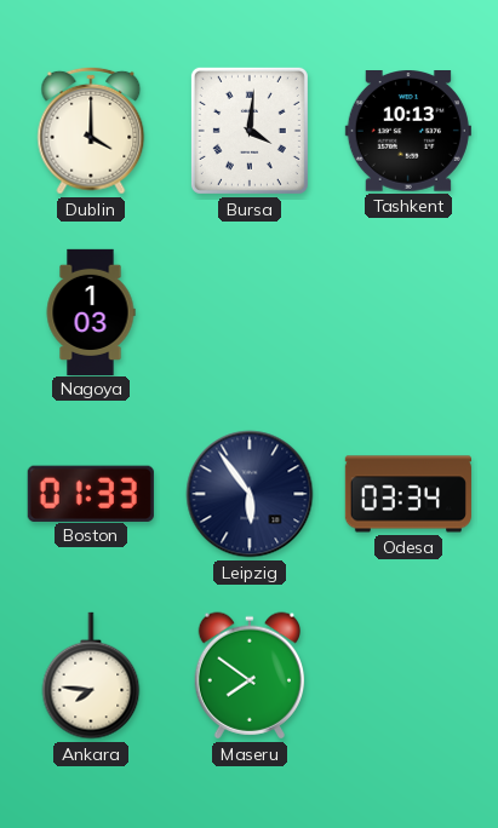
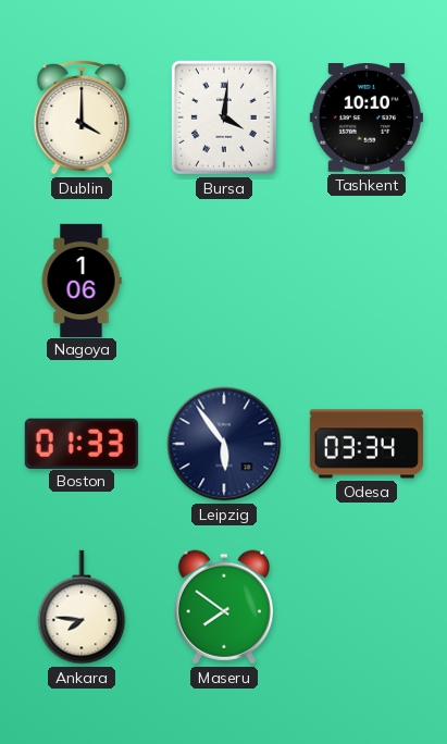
Tashkent: 10:13 -> 10:10
Nagoya: 1:03 -> 1:06
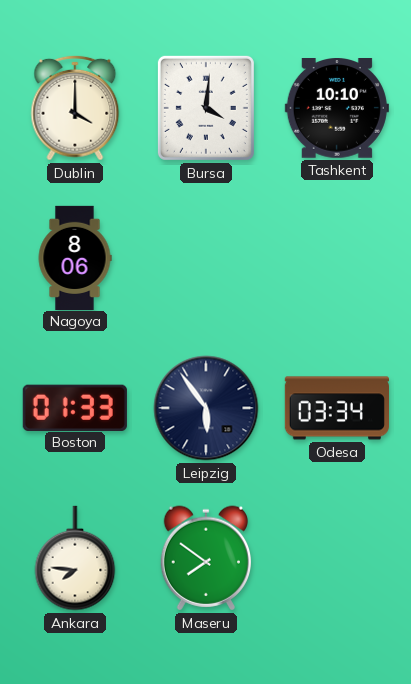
Nagoya: 1:06 -> 8:06
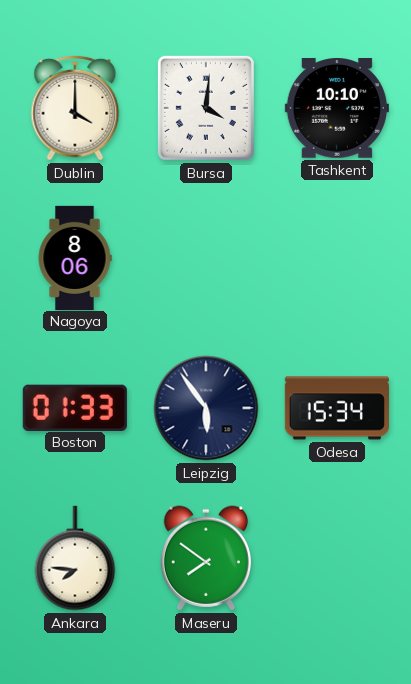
Odesa: 03:34 -> 15:34
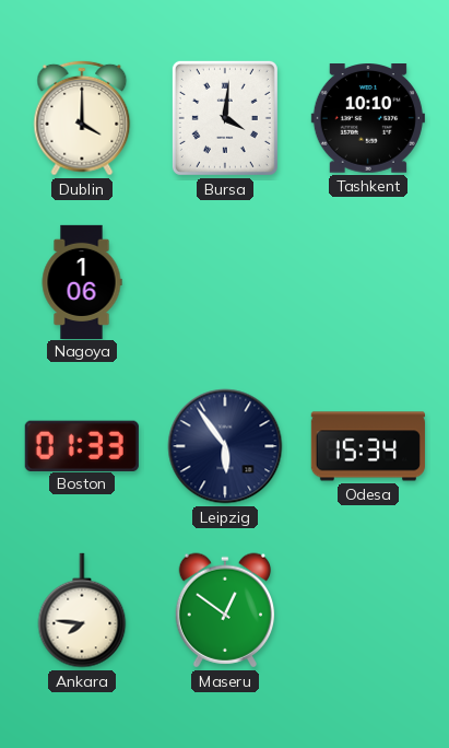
Nagoya: 8:06 -> 1:06
Maseru: 7:51 -> 12:51
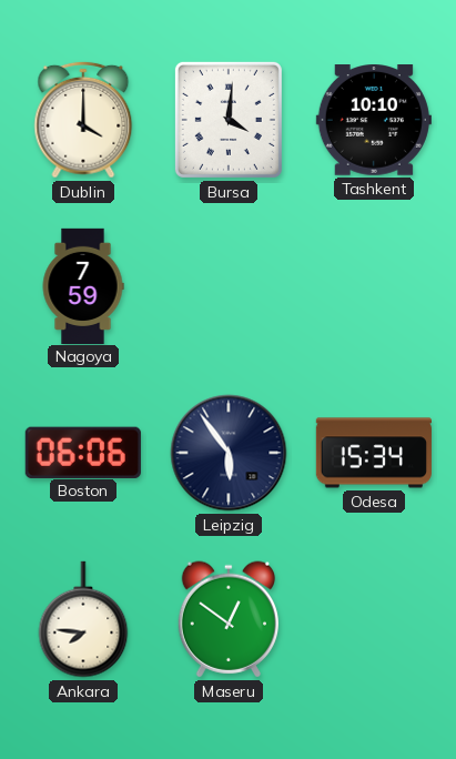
Nagoya: 1:06 -> 7:59
Boston: 01:33 -> 06:06
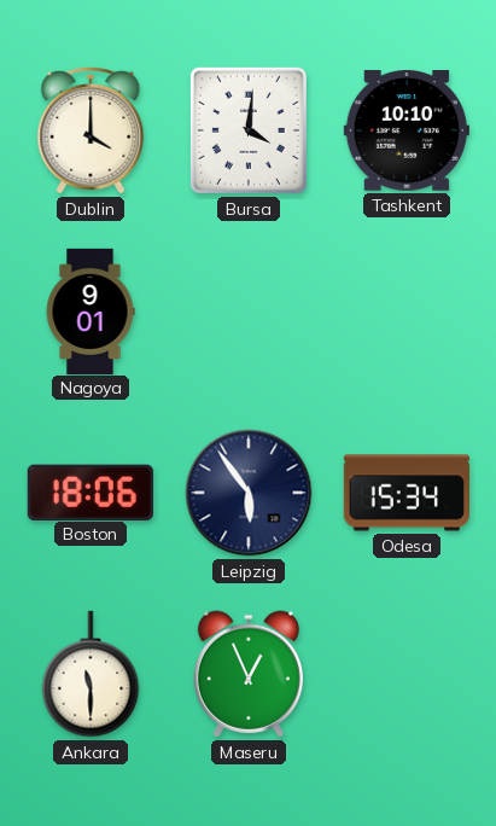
Nagoya: 7:59 -> 9:01
Boston: 06:06 -> 18:06
Ankara: 7:46 -> 11:30
Maseru: 12:51 -> 12:56
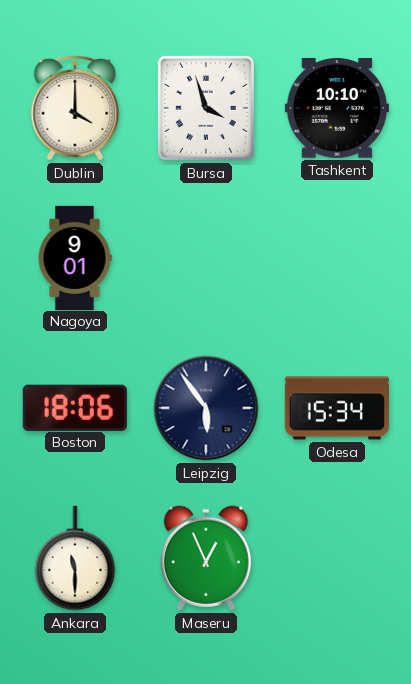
Bursa: 4:01 -> 3:57
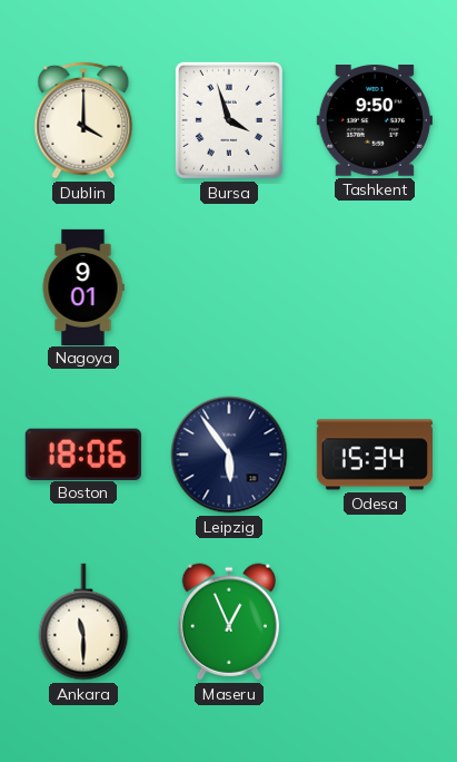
Tashkent: 10:10 -> 9:50
